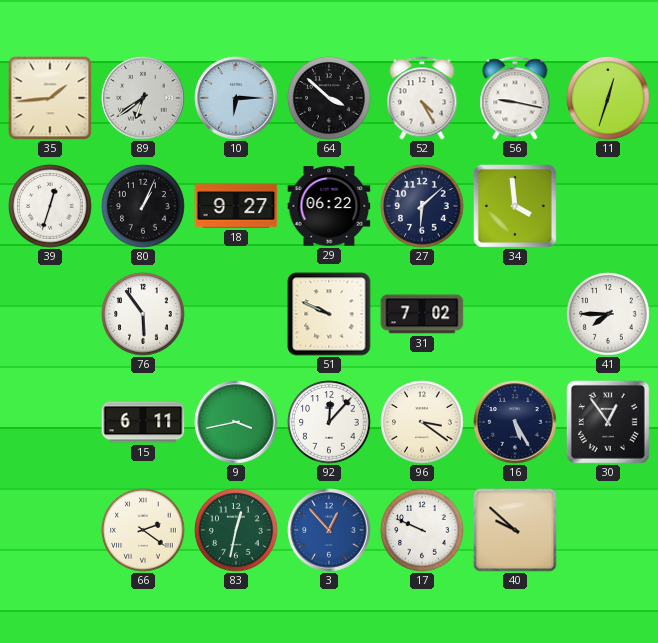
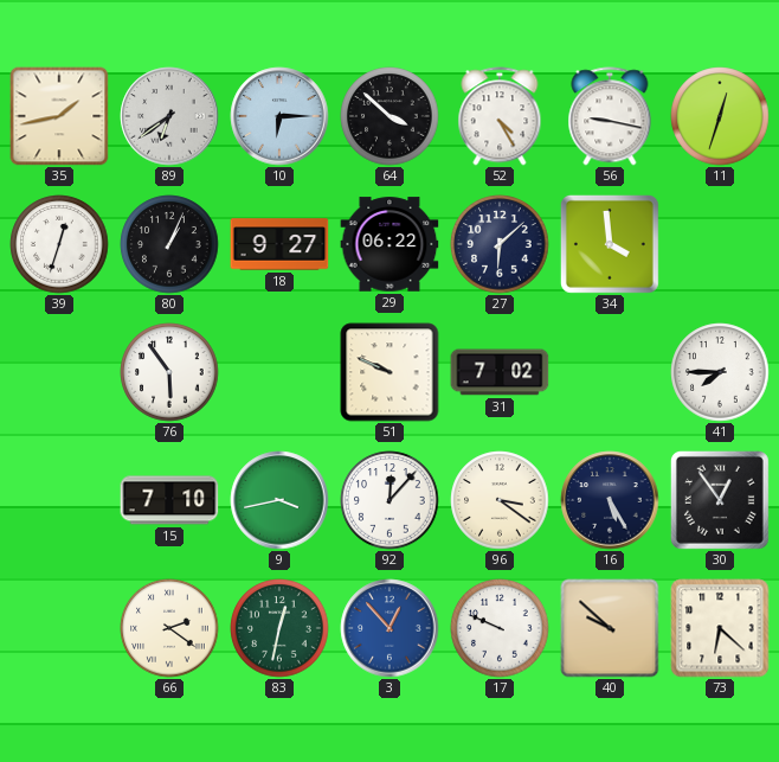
35: 1:44 -> 1:43
15: 6:11 -> 7:10
73: none -> 6:22
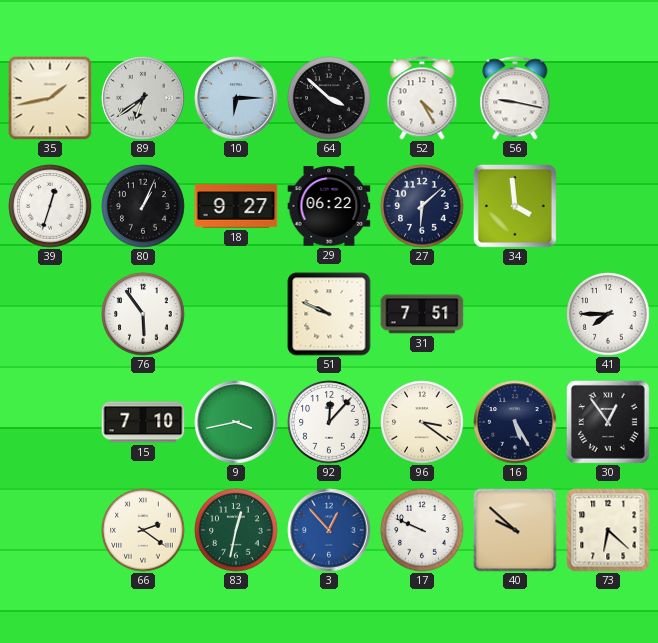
11: 12:33 -> none
31: 7:02 -> 7:51
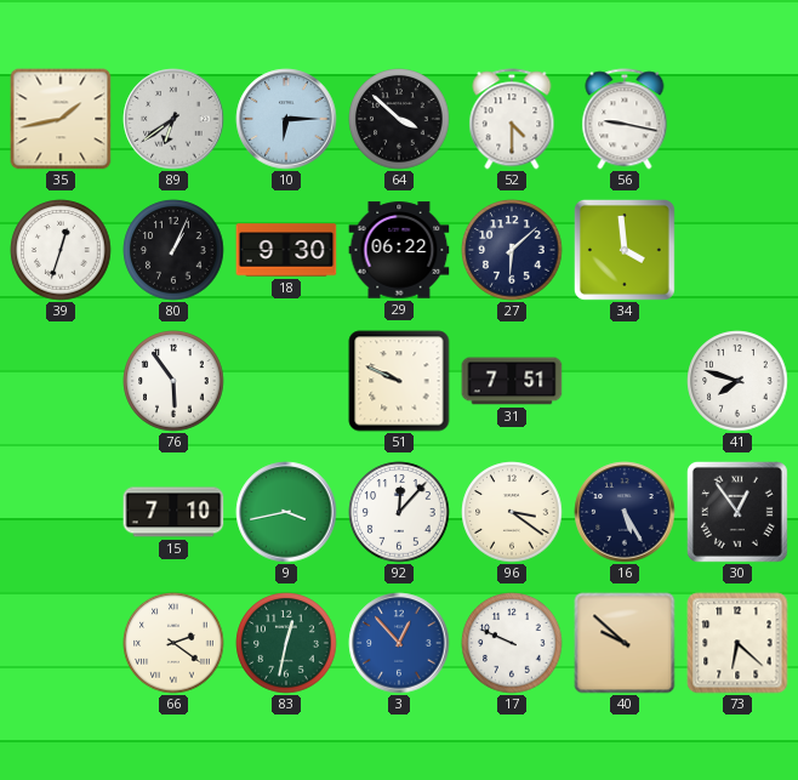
52: 4:25 -> 4:30
18: 9:27 -> 9:30
41: 7:45 -> 7:48
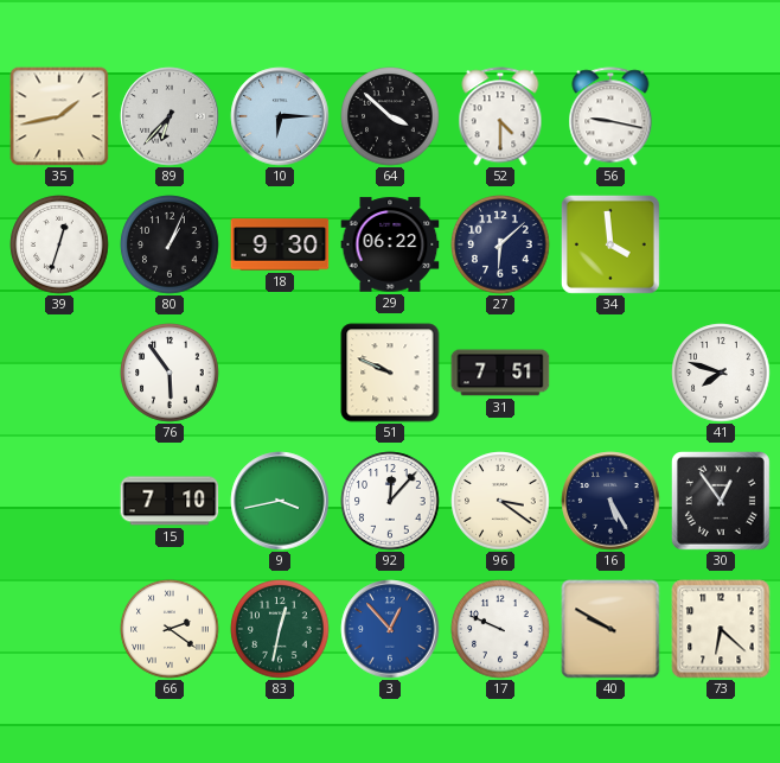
89: 6:39 -> 6:37
40: 9:52 -> 9:50
